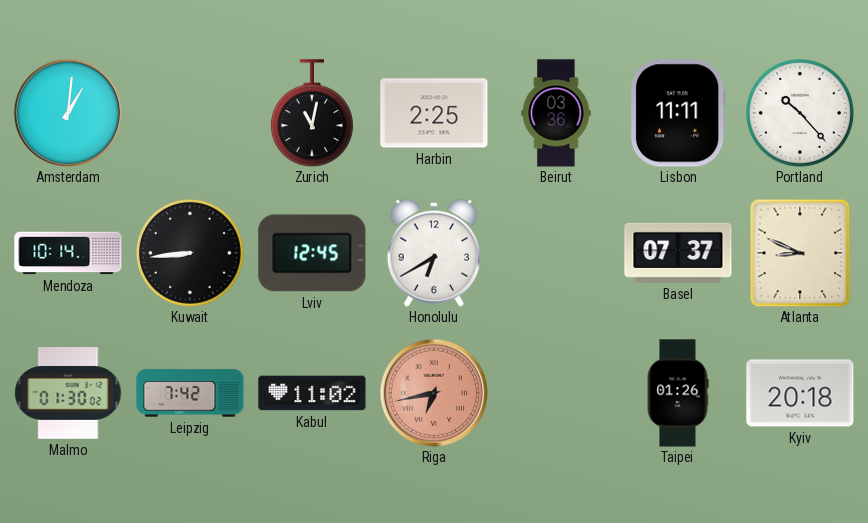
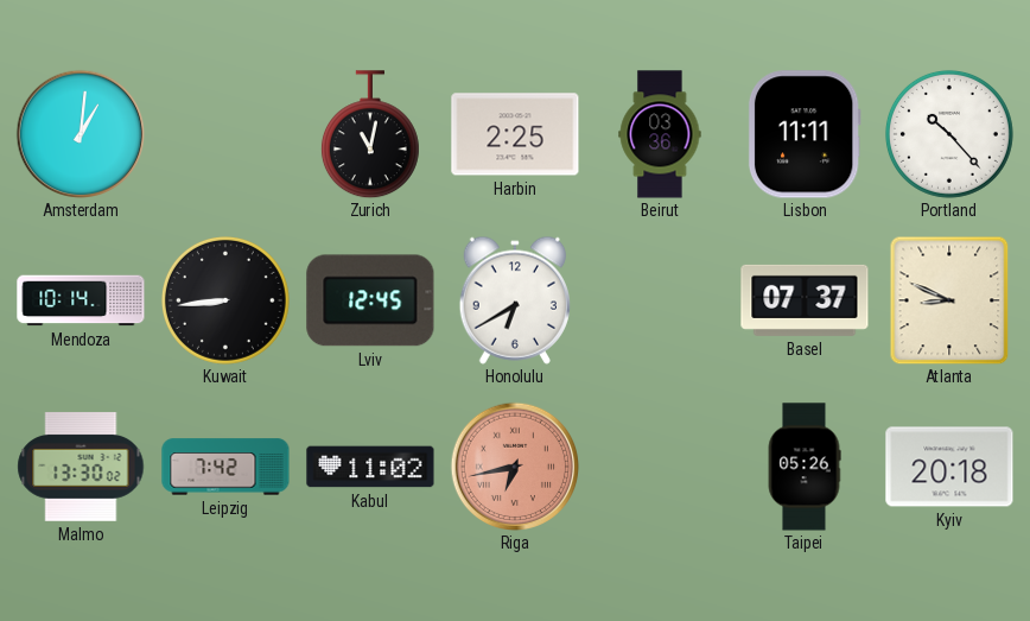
Malmo: 01:30 -> 13:30
Taipei: 01:26 -> 05:26
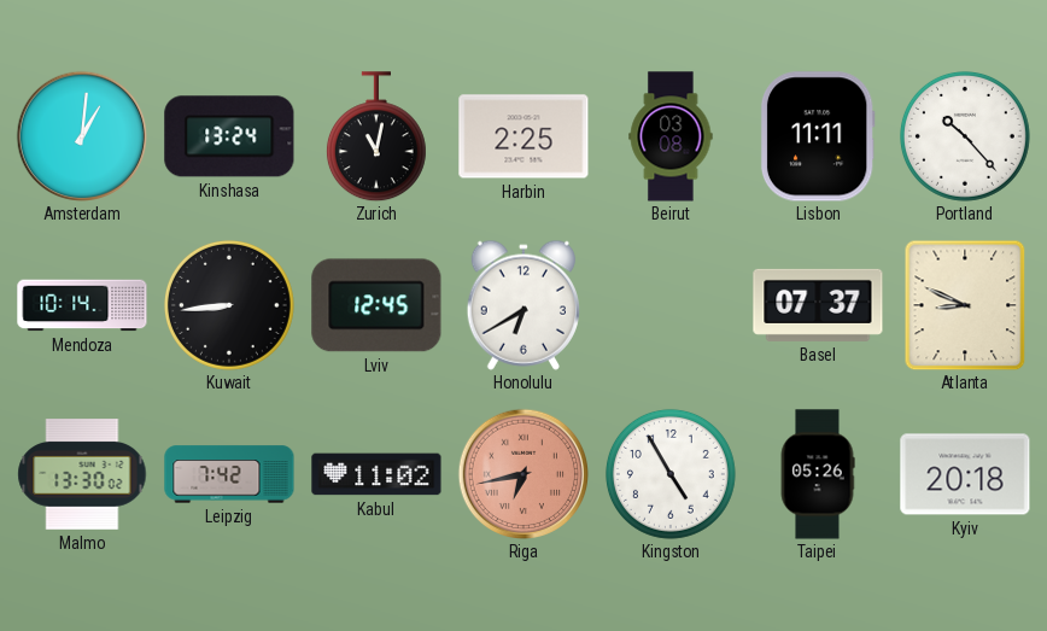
Kinshasa: none -> 13:24
Beirut: 03:36 -> 03:08
Kingston: none -> 4:55
